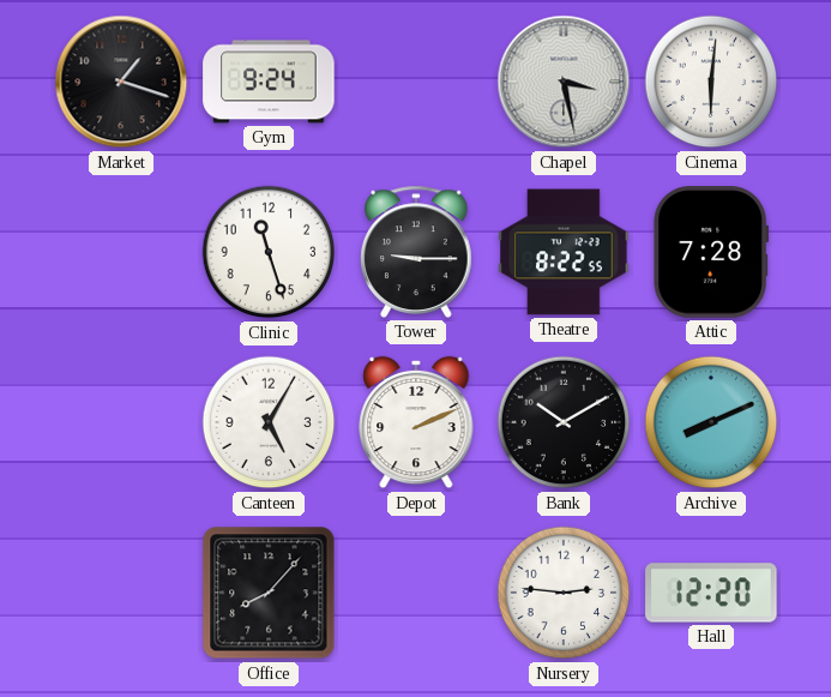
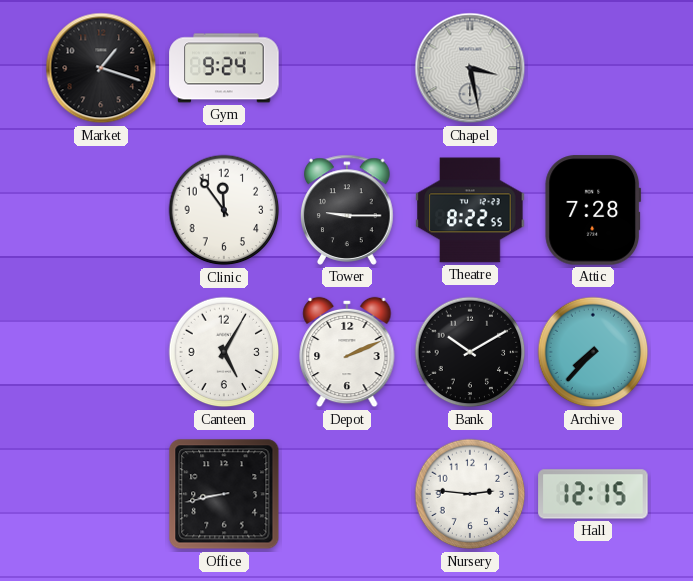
Cinema: 6:01 -> none
Clinic: 11:27 -> 11:54
Archive: 8:11 -> 7:37
Office: 8:07 -> 8:43
Hall: 12:20 -> 12:15
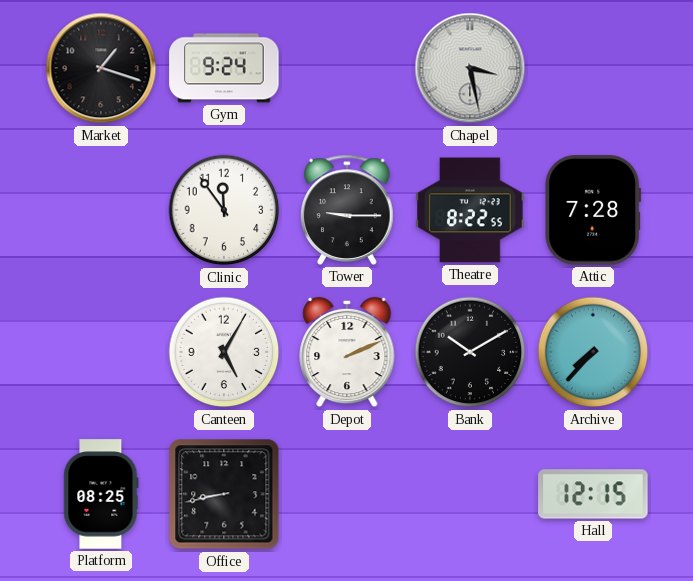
Platform: none -> 08:25
Nursery: 2:46 -> none
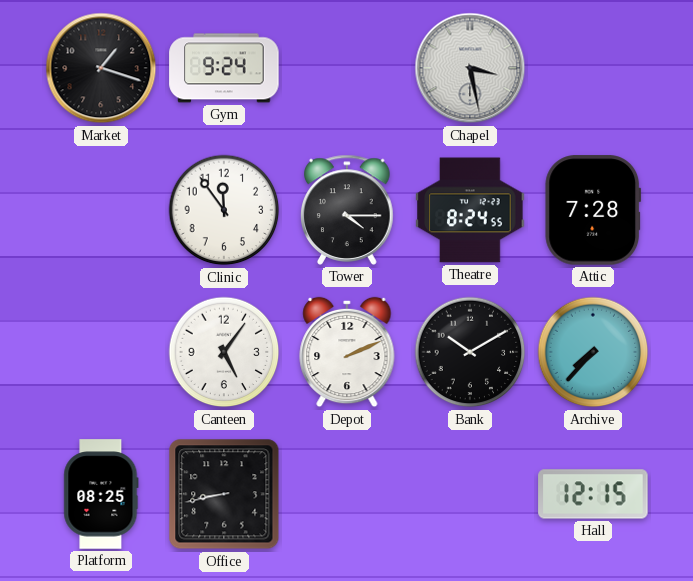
Tower: 9:15 -> 4:15
Theatre: 8:22 -> 8:24
Canteen: 5:05 -> 5:06
